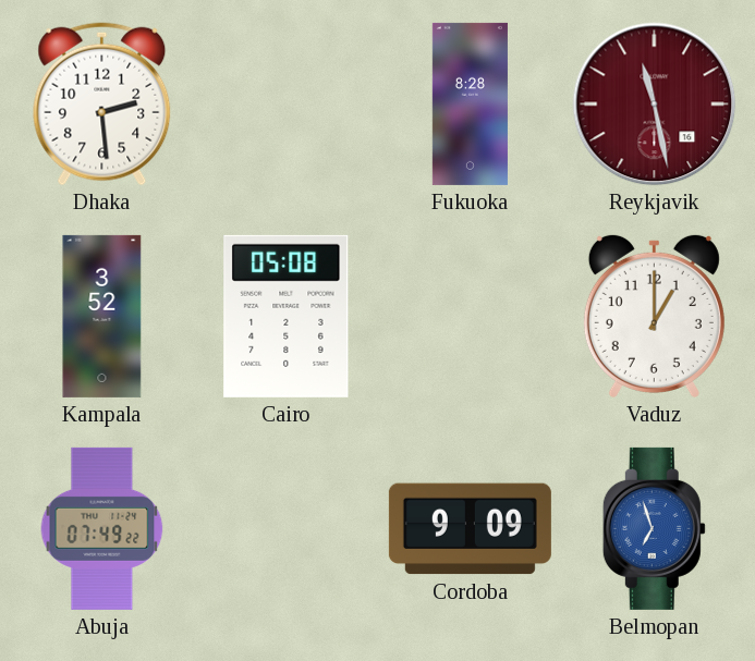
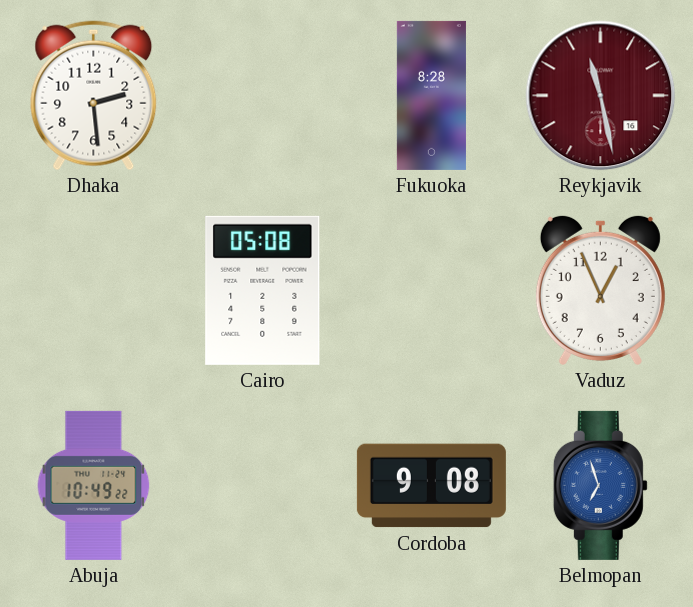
Kampala: 3:52 -> none
Vaduz: 1:00 -> 12:56
Abuja: 07:49 -> 10:49
Cordoba: 9:09 -> 9:08
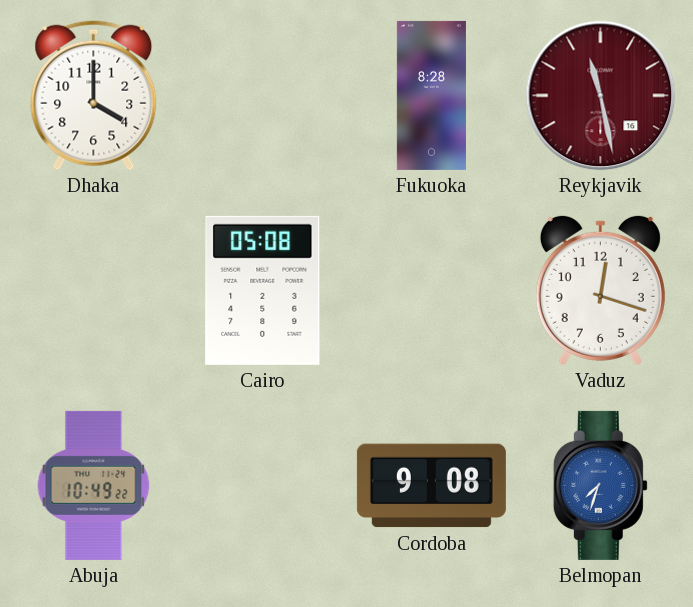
Dhaka: 2:29 -> 4:00
Vaduz: 12:56 -> 12:18
Belmopan: 6:57 -> 7:33
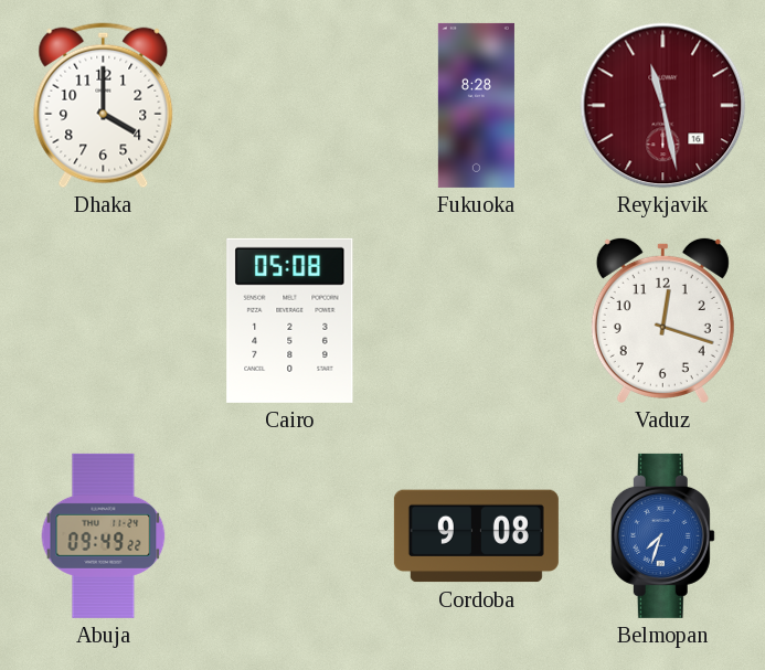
Abuja: 10:49 -> 09:49
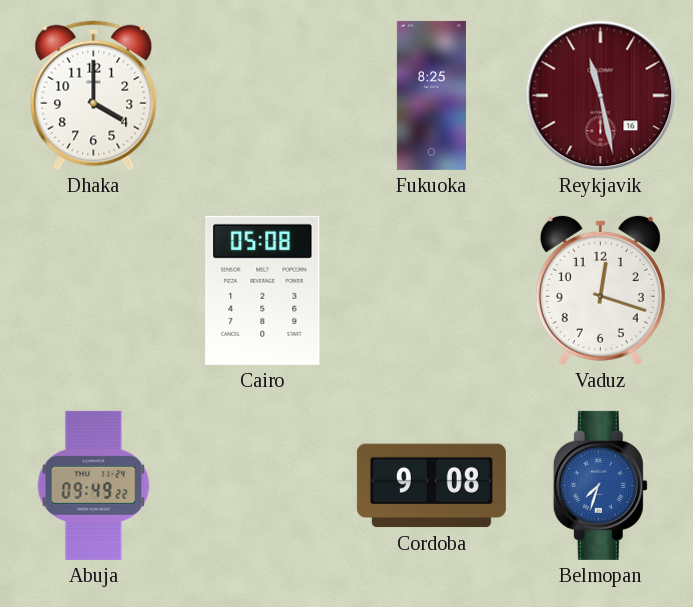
Fukuoka: 8:28 -> 8:25
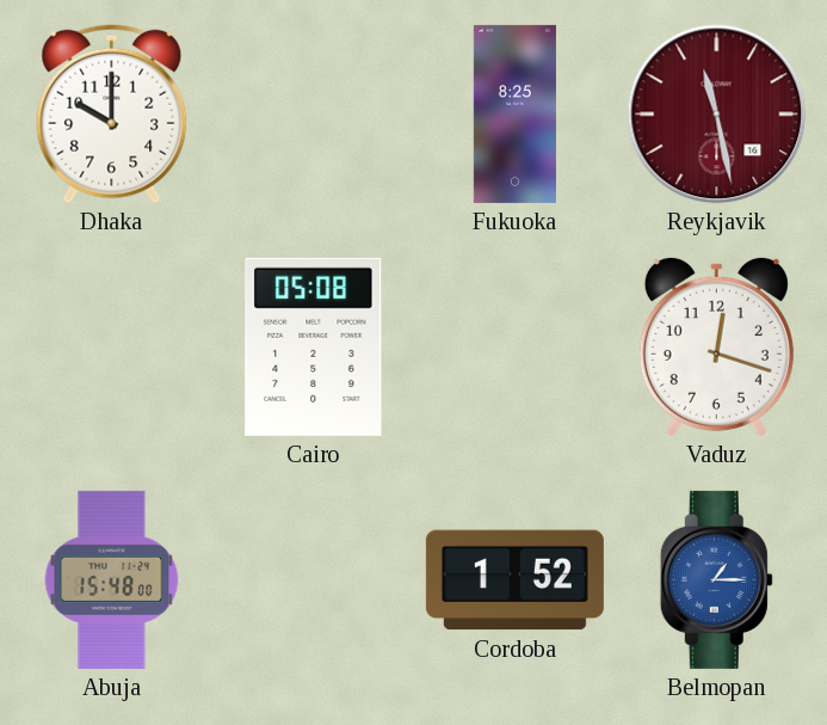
Dhaka: 4:00 -> 10:00
Abuja: 09:49 -> 15:48
Cordoba: 9:08 -> 1:52
Belmopan: 7:33 -> 1:15
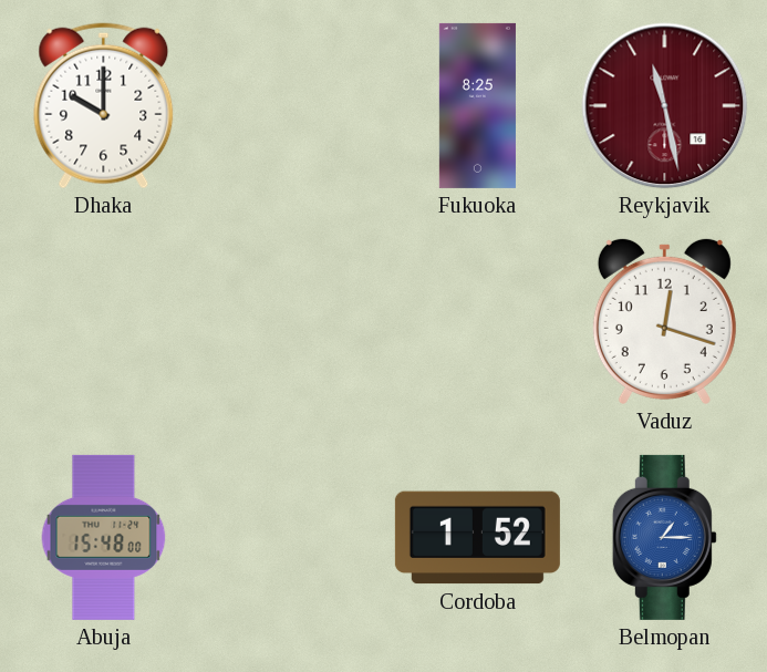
Cairo: 05:08 -> none
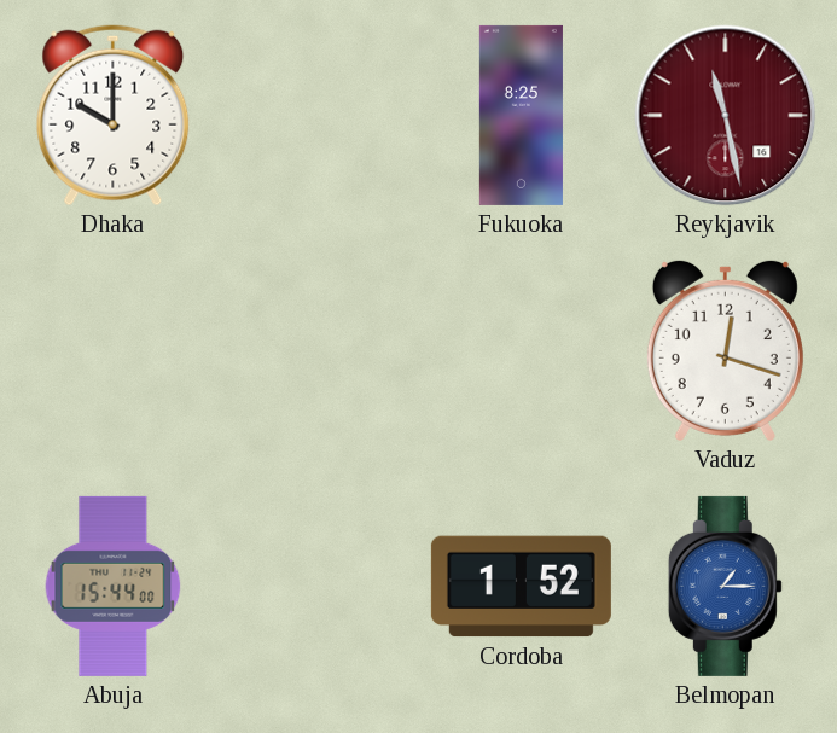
Abuja: 15:48 -> 15:44
